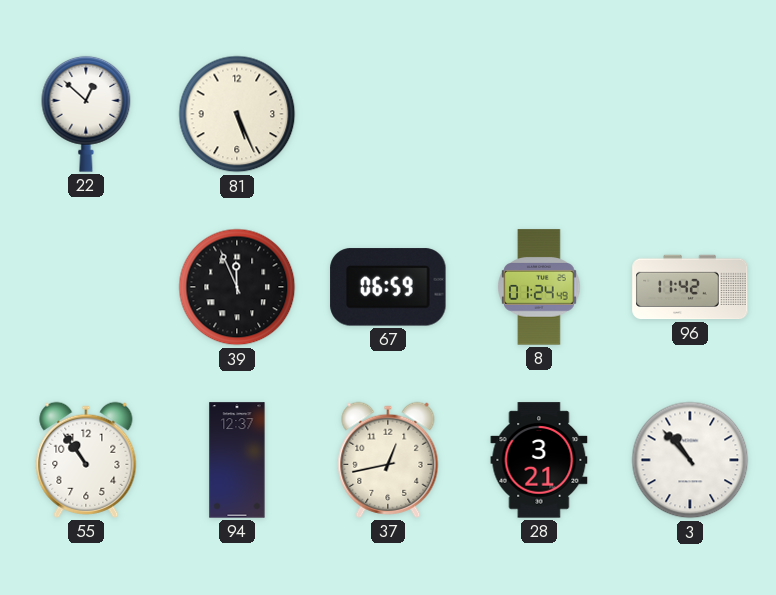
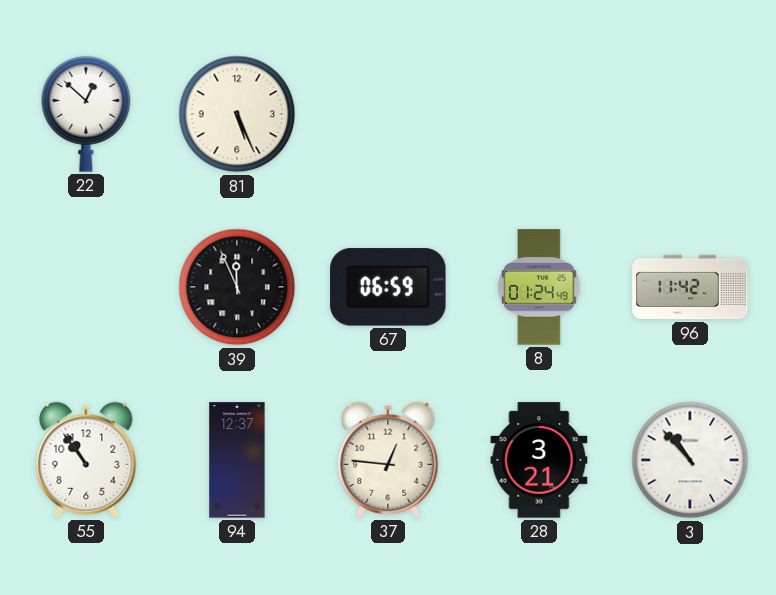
37: 12:43 -> 12:46
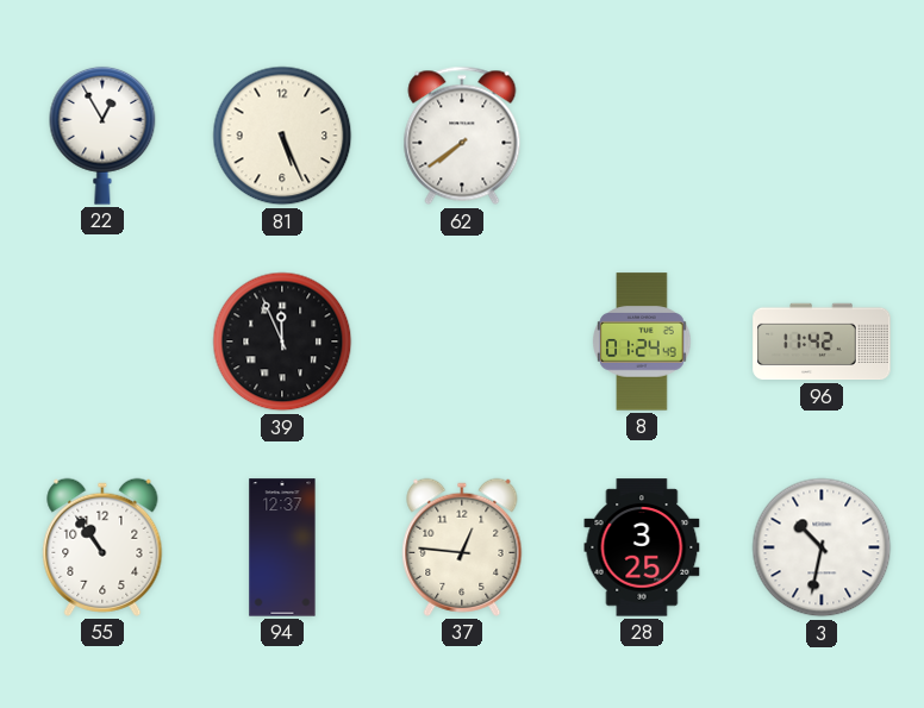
22: 12:52 -> 12:55
62: none -> 7:39
67: 06:59 -> none
28: 3:21 -> 3:25
3: 10:53 -> 10:32
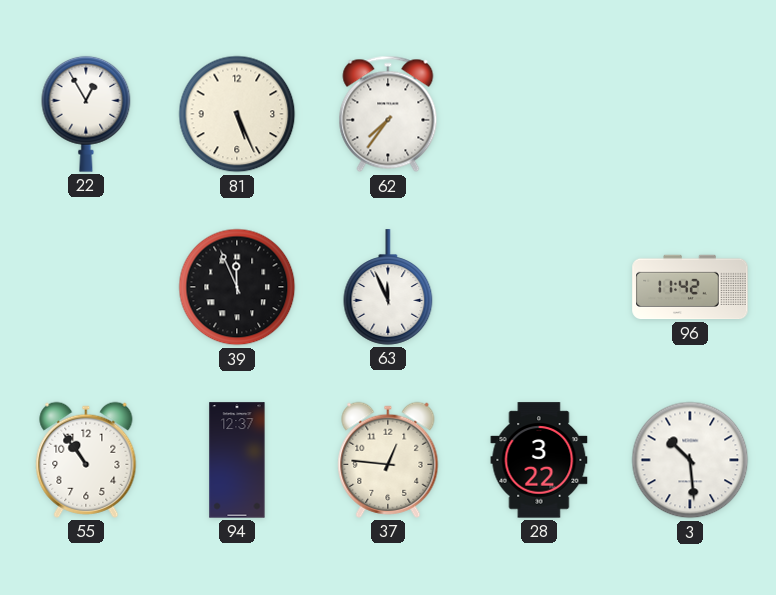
62: 7:39 -> 7:36
63: none -> 11:56
8: 01:24 -> none
28: 3:25 -> 3:22
3: 10:32 -> 10:29
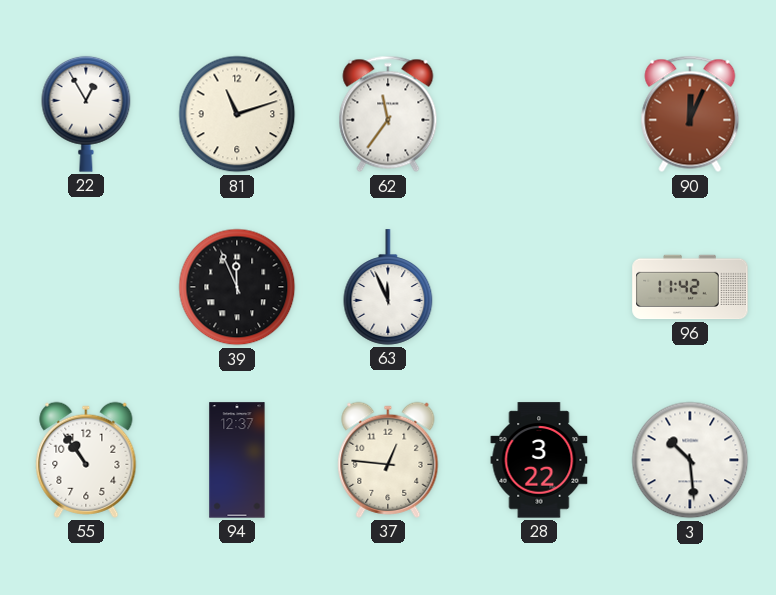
81: 5:26 -> 11:12
62: 7:36 -> 11:36
90: none -> 12:04
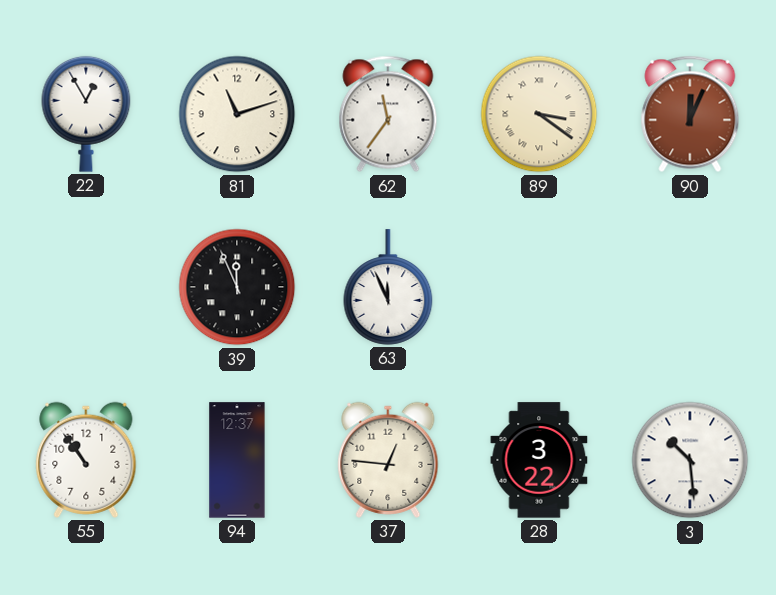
89: none -> 3:21
96: 11:42 -> none
